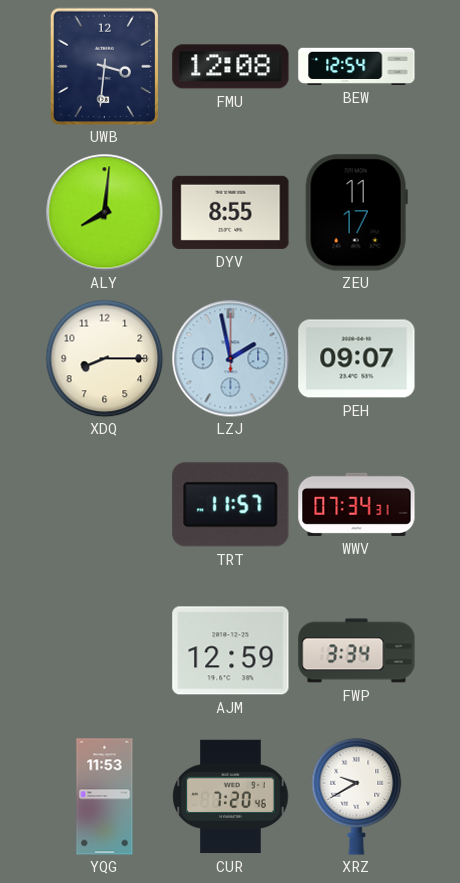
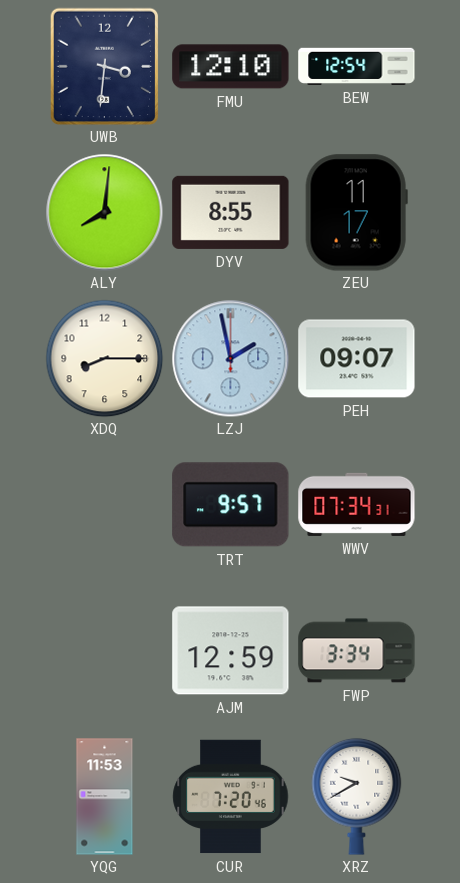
FMU: 12:08 -> 12:10
TRT: 11:57 -> 9:57
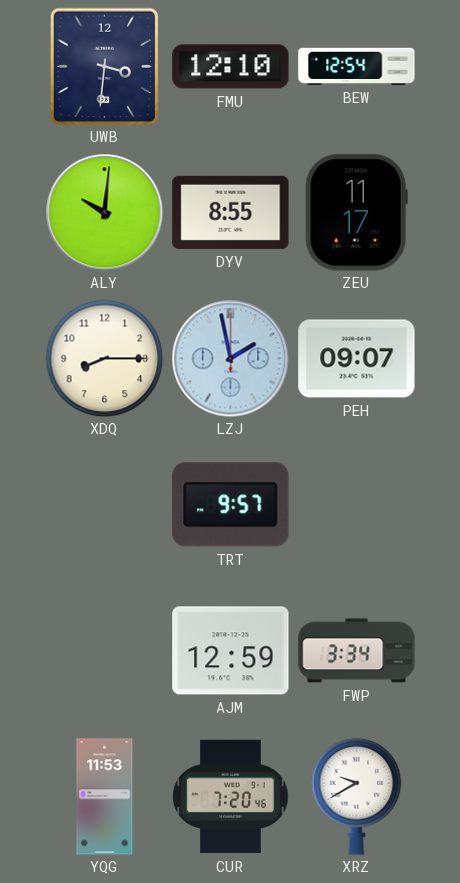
ALY: 8:01 -> 10:01
WWV: 07:34 -> none
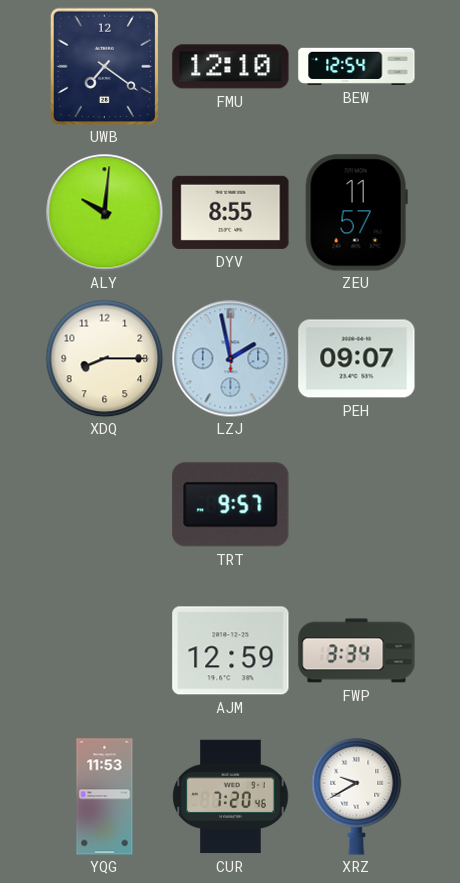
UWB: 3:31 -> 7:21
ZEU: 11:17 -> 11:57
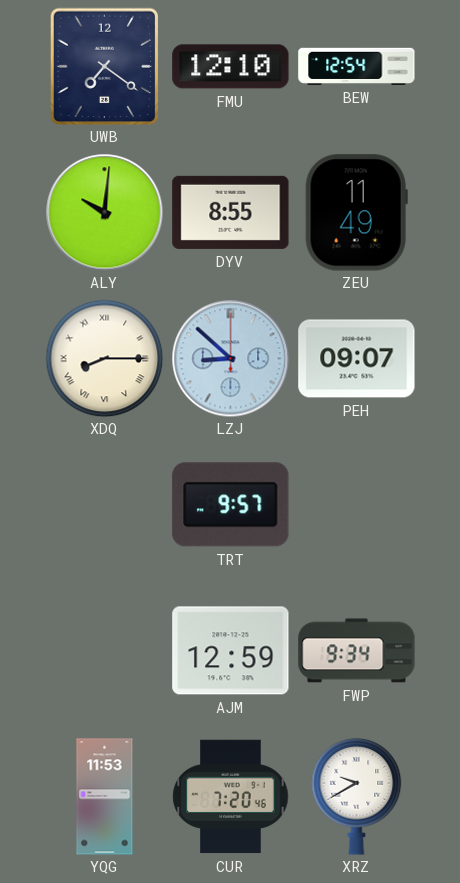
ZEU: 11:57 -> 11:49
XDQ numerals: Arabic -> Roman
LZJ: 1:58 -> 8:52
FWP: 3:34 -> 9:34
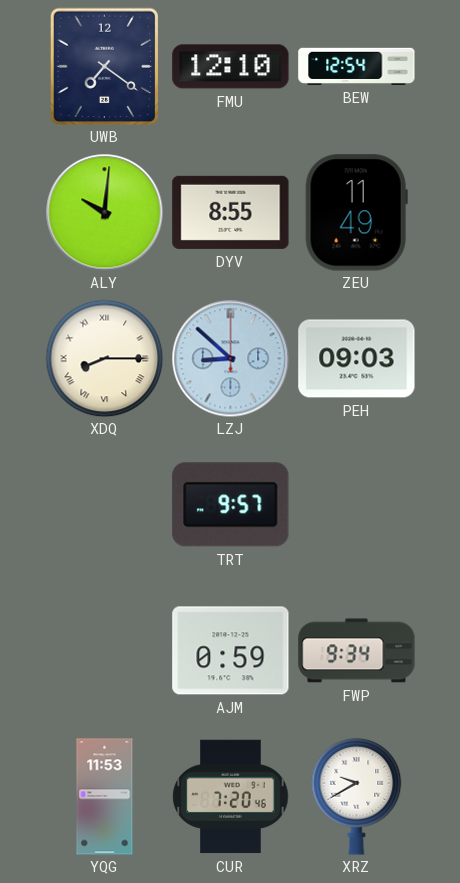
PEH: 09:07 -> 09:03
AJM: 12:59 -> 0:59
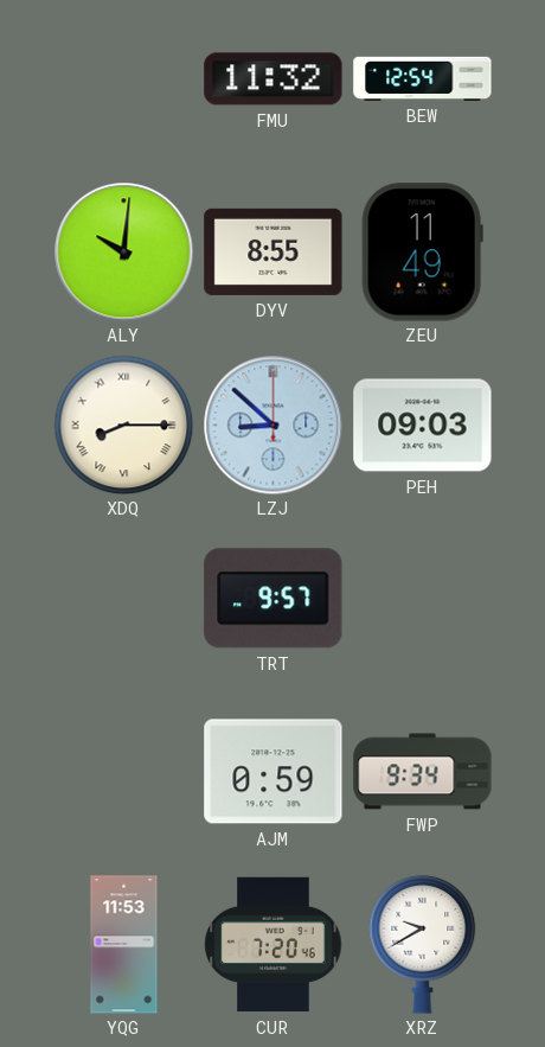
UWB: 7:21 -> none
FMU: 12:10 -> 11:32
